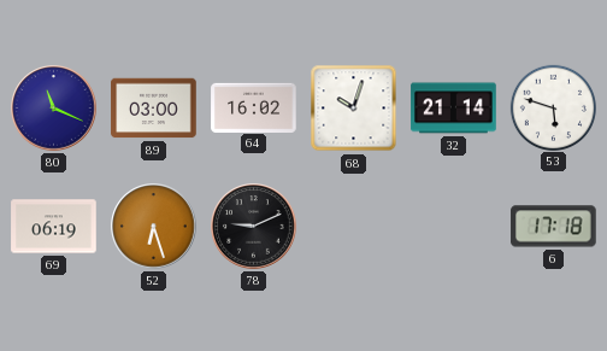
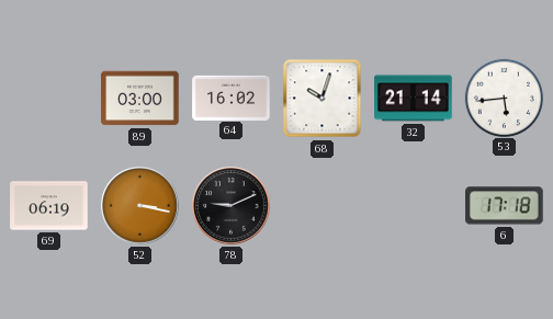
80: 11:19 -> none
53: 5:48 -> 5:44
52: 6:27 -> 3:17
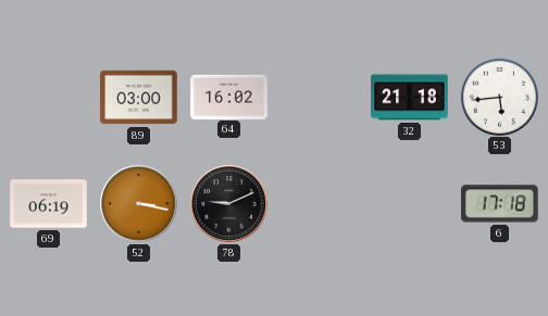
68: 10:03 -> none
32: 21:14 -> 21:18
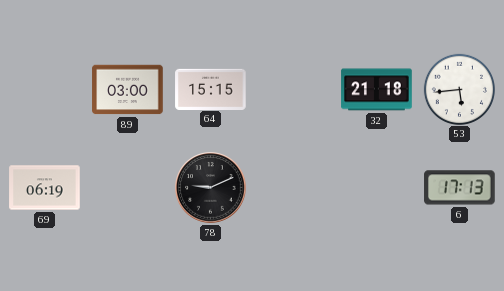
64: 16:02 -> 15:15
52: 3:17 -> none
6: 17:18 -> 17:13
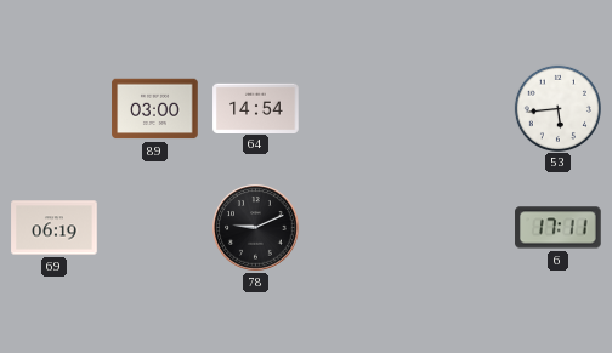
64: 15:15 -> 14:54
32: 21:18 -> none
6: 17:13 -> 17:11
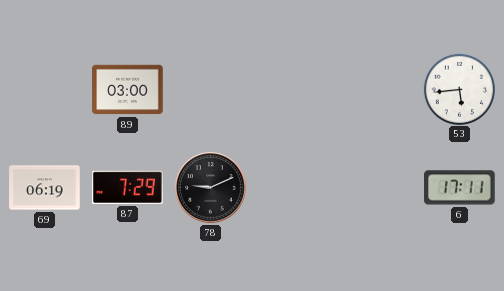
64: 14:54 -> none
87: none -> 7:29
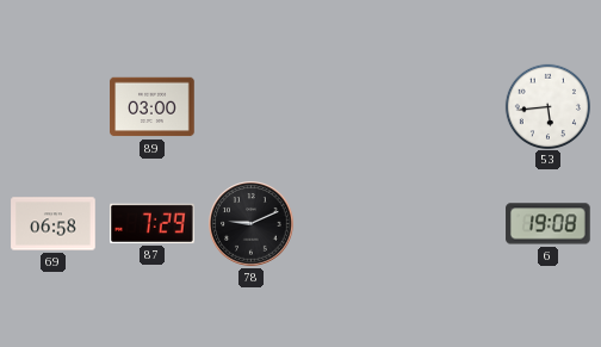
69: 06:19 -> 06:58
6: 17:11 -> 19:08
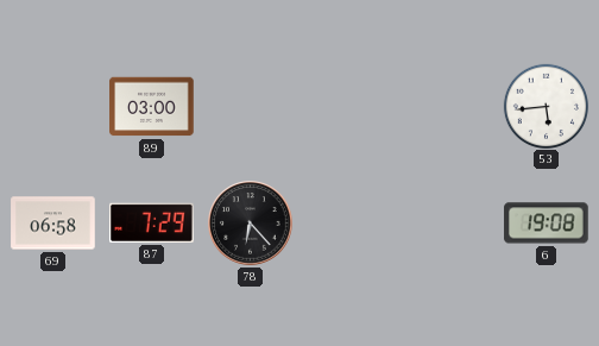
78: 9:11 -> 6:23
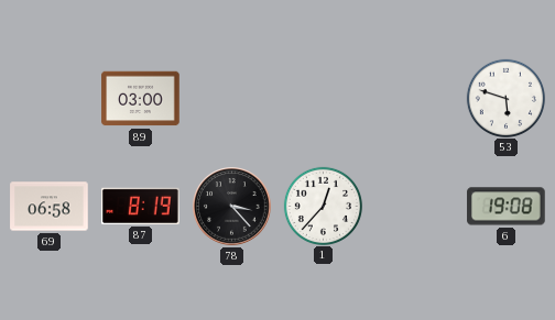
53: 5:44 -> 5:48
87: 7:29 -> 8:19
78: 6:23 -> 3:23
1: none -> 12:37
